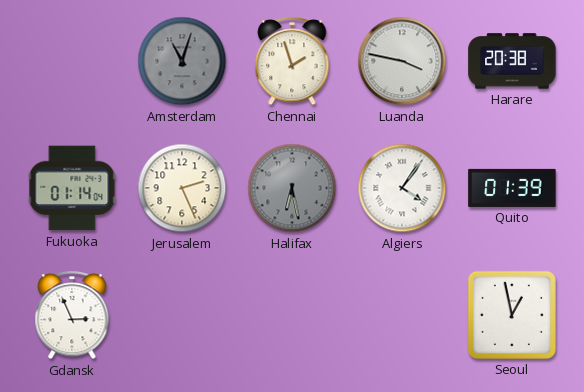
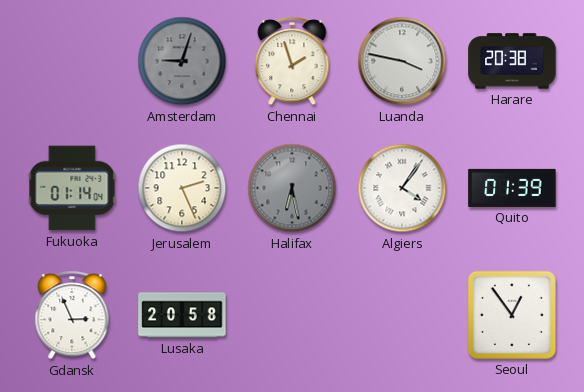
Amsterdam: 11:03 -> 9:03
Lusaka: none -> 20:58
Seoul: 12:58 -> 12:54
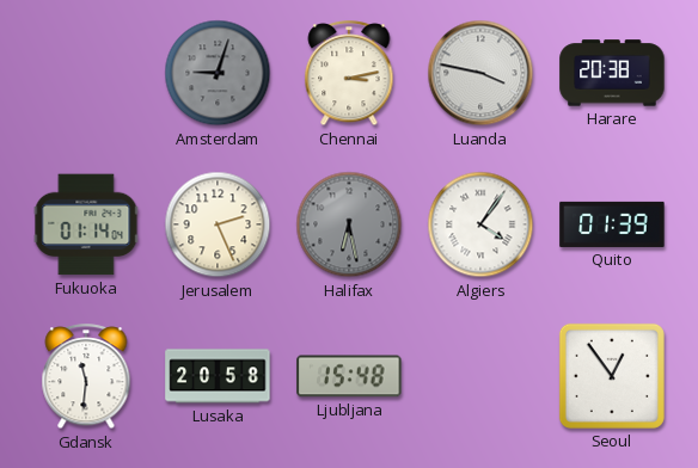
Chennai: 1:57 -> 3:13
Gdansk: 2:56 -> 11:31
Ljubljana: none -> 15:48
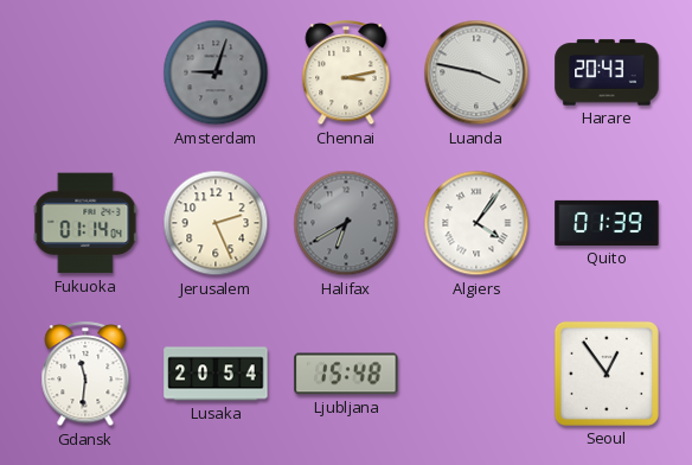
Harare: 20:38 -> 20:43
Halifax: 6:28 -> 6:40
Lusaka: 20:58 -> 20:54
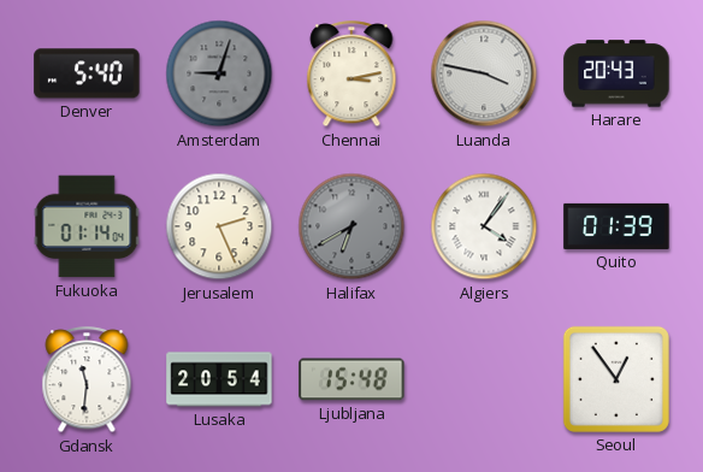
Denver: none -> 5:40
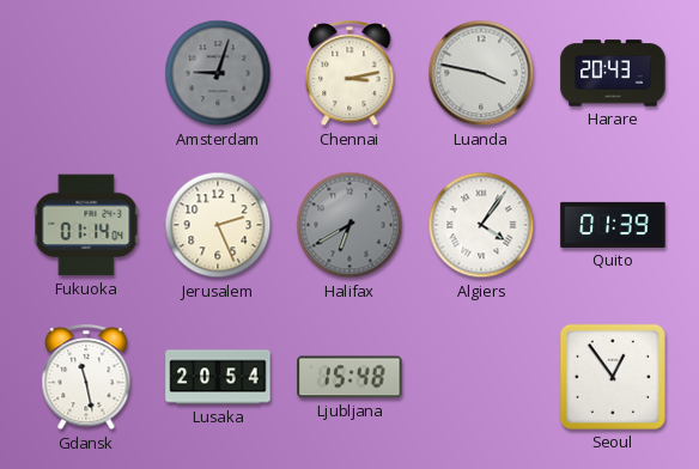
Denver: 5:40 -> none
Gdansk: 11:31 -> 11:28
